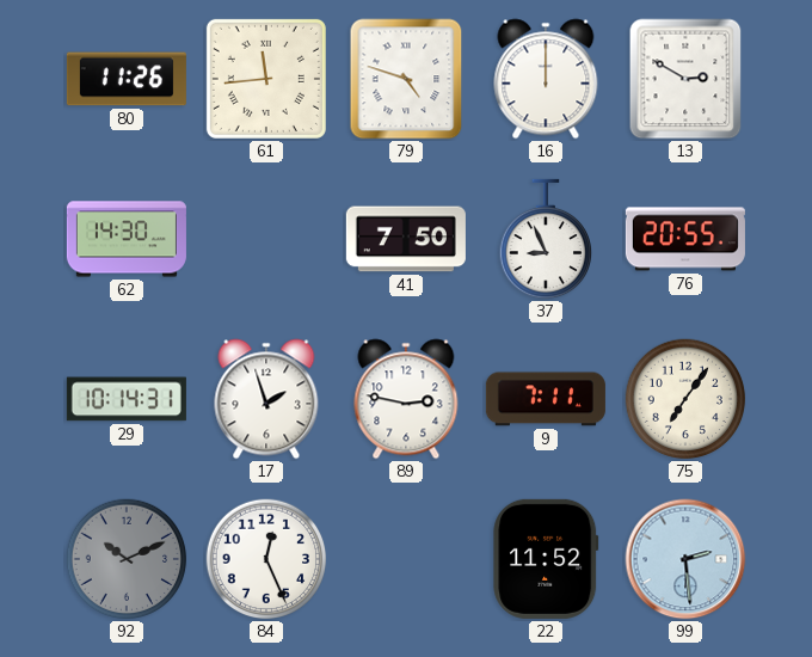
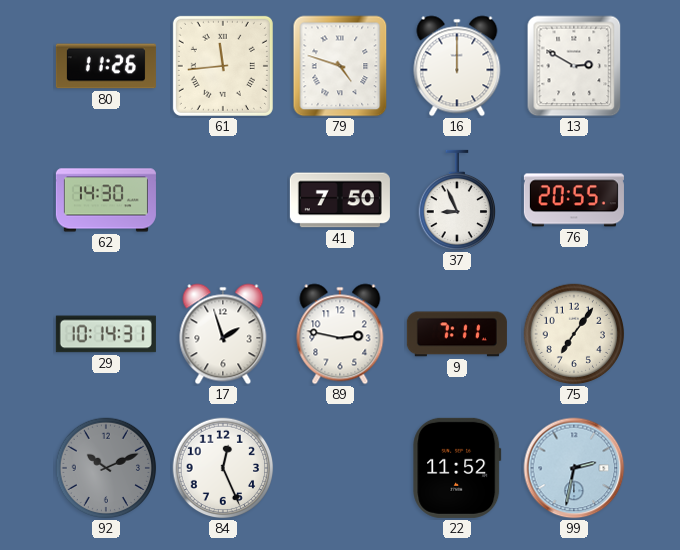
99: 2:29 -> 2:32
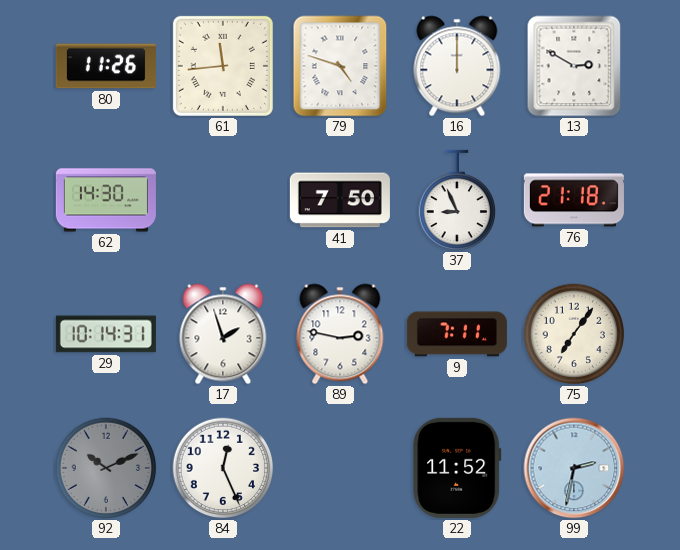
76: 20:55 -> 21:18
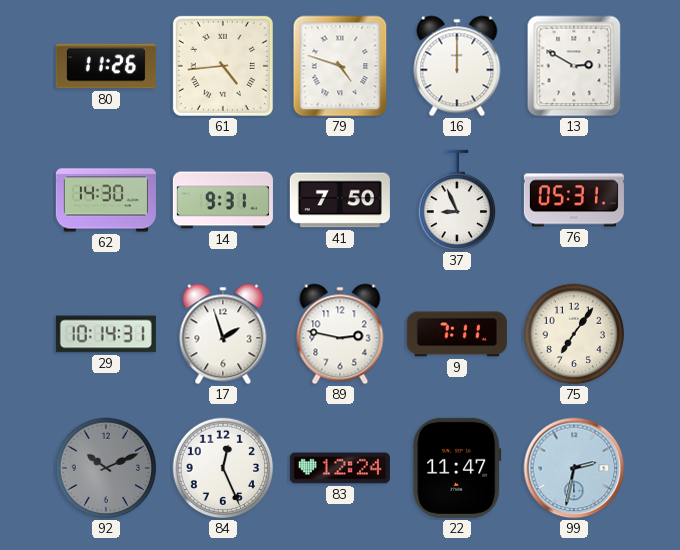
61: 11:44 -> 4:44
14: none -> 9:31
76: 21:18 -> 05:31
83: none -> 12:24
22: 11:52 -> 11:47
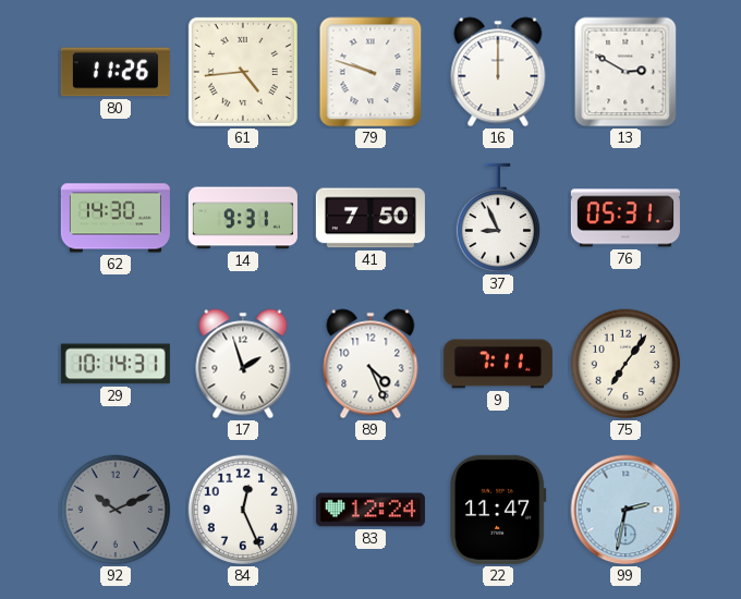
79: 4:48 -> 9:48
89: 2:47 -> 4:26
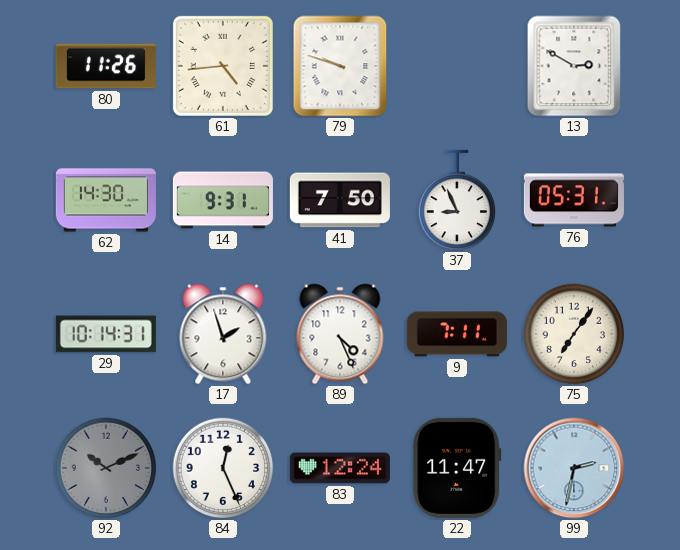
16: 12:00 -> none
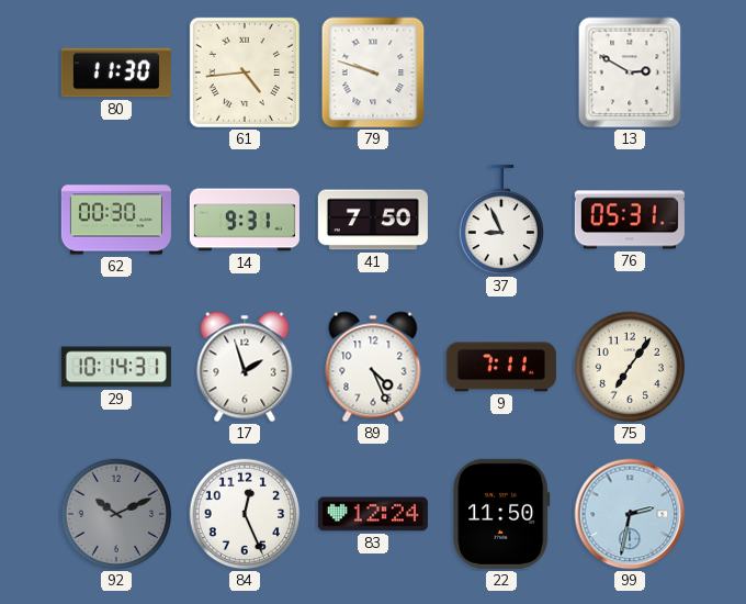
80: 11:26 -> 11:30
62: 14:30 -> 00:30
22: 11:47 -> 11:50
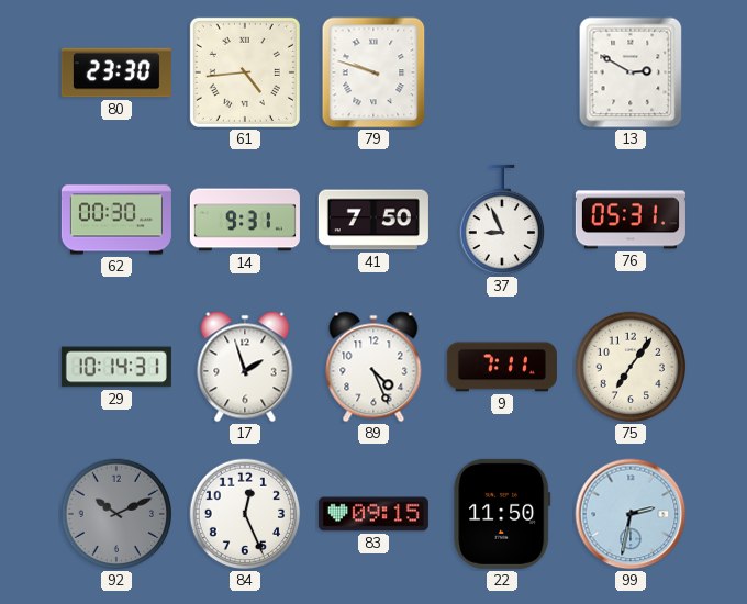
80: 11:30 -> 23:30
83: 12:24 -> 09:15
